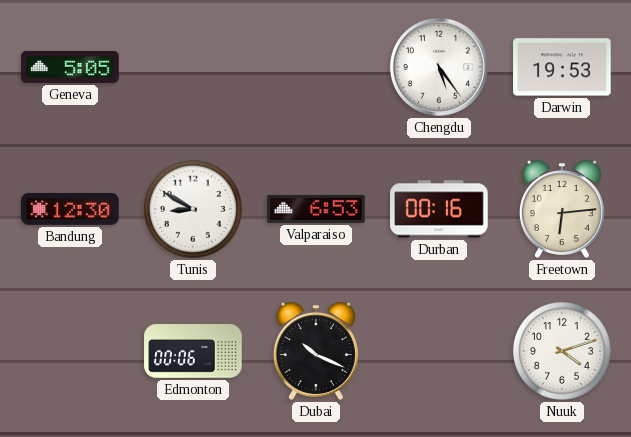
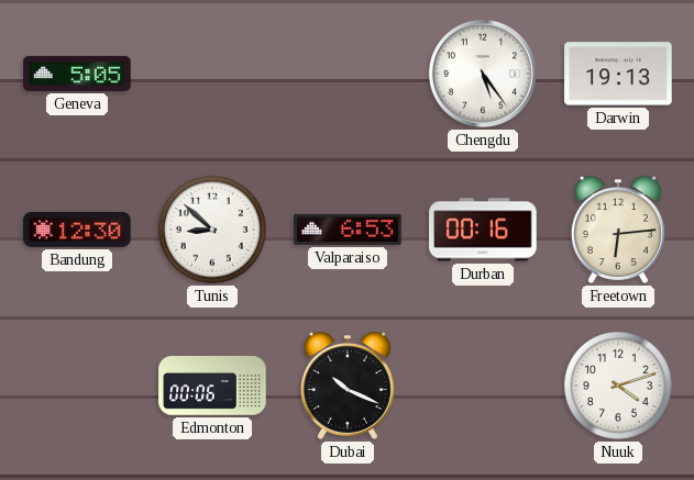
Darwin: 19:53 -> 19:13
Tunis: 8:50 -> 8:52
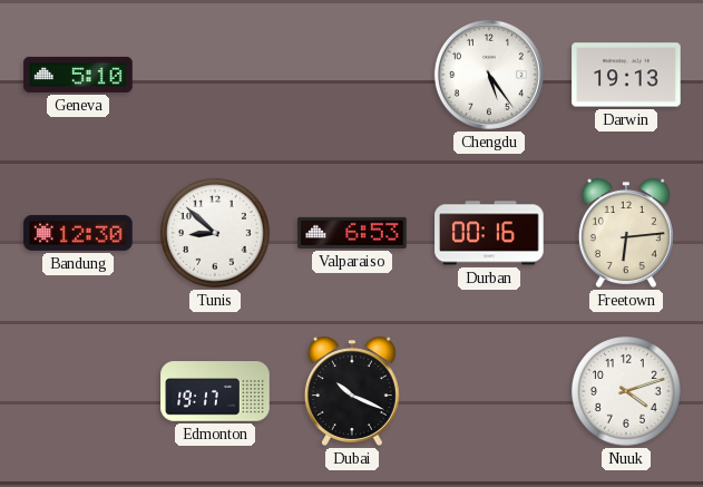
Geneva: 5:05 -> 5:10
Edmonton: 00:06 -> 19:17
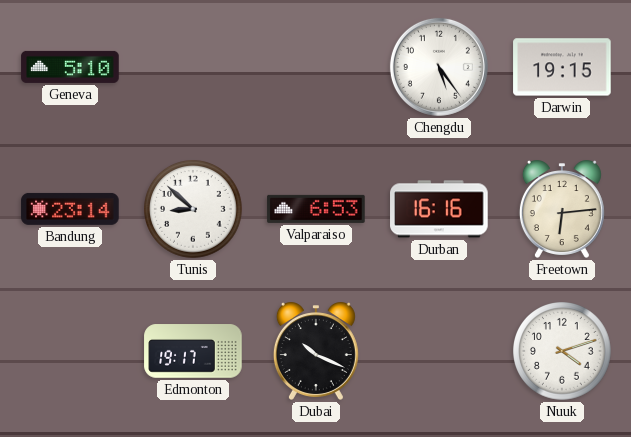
Darwin: 19:13 -> 19:15
Bandung: 12:30 -> 23:14
Durban: 00:16 -> 16:16
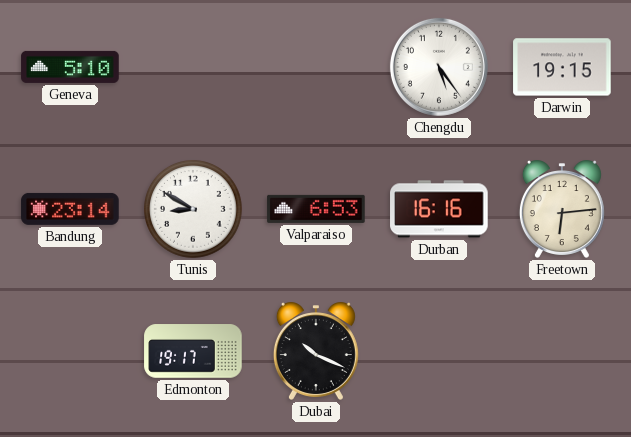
Tunis: 8:52 -> 8:50
Nuuk: 4:12 -> none
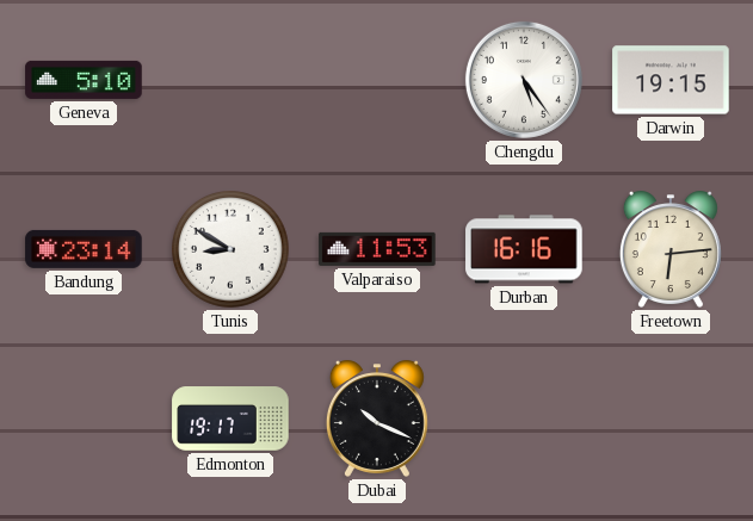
Valparaiso: 6:53 -> 11:53
